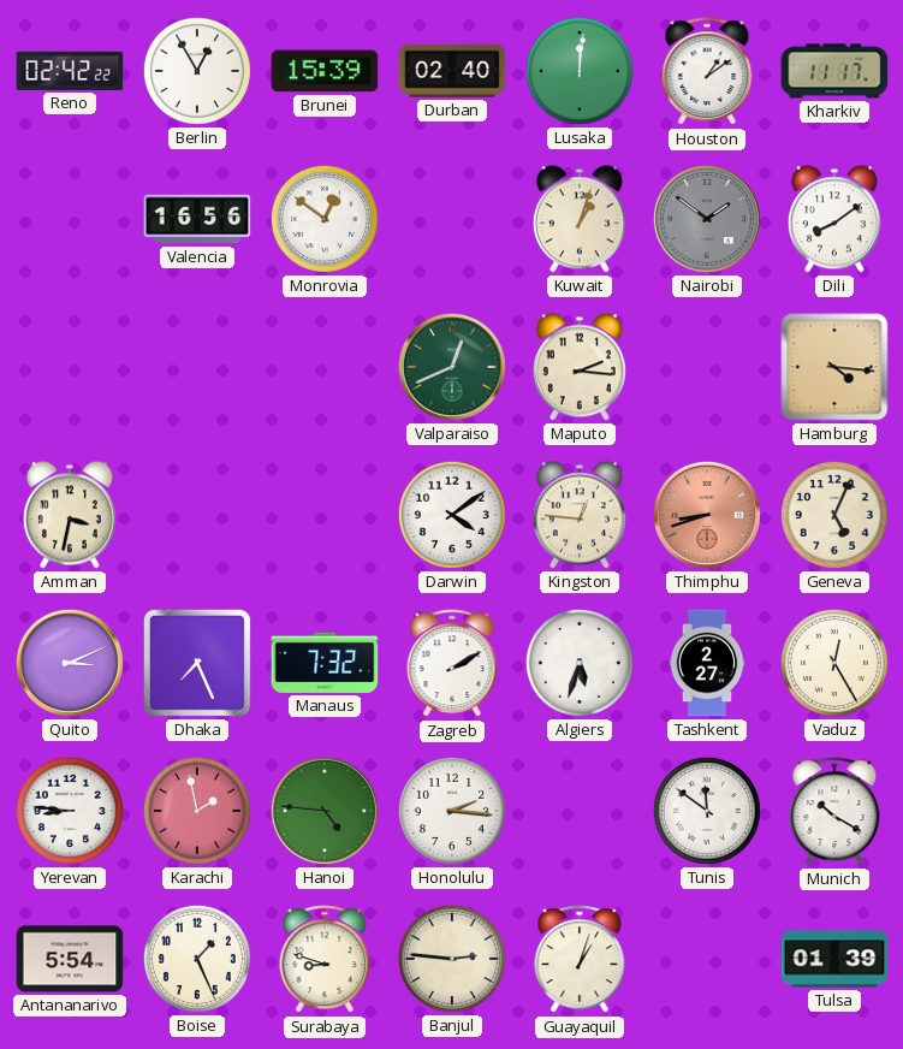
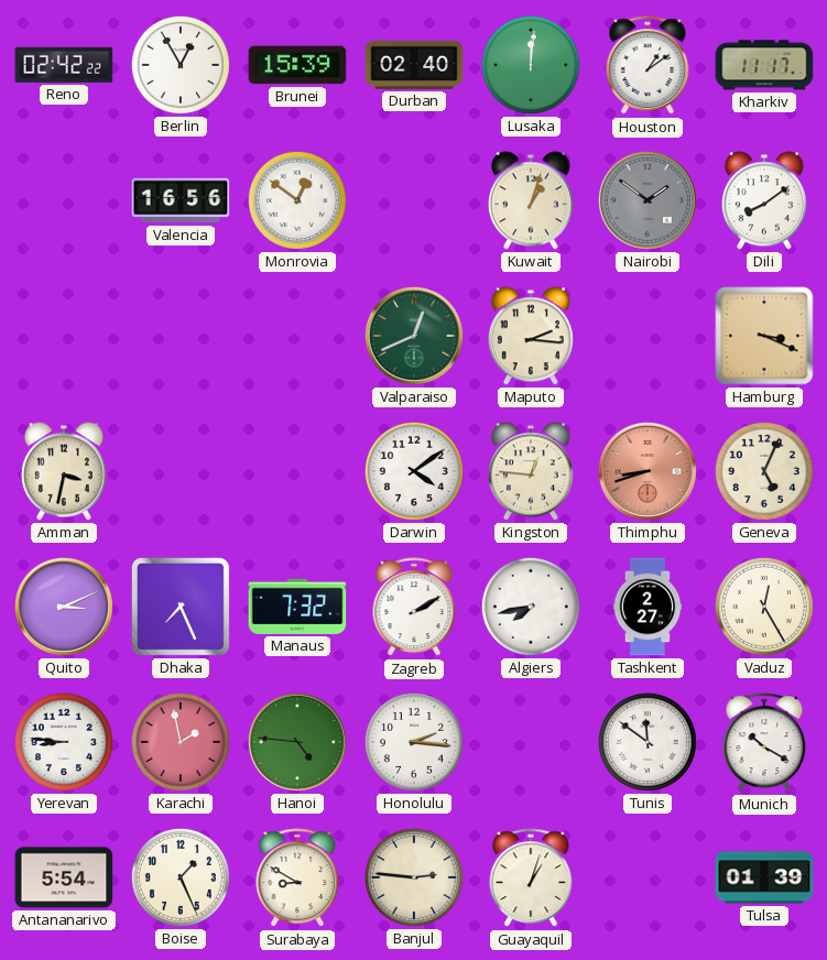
Hamburg: 4:16 -> 3:19
Algiers: 5:33 -> 7:43
Surabaya: 8:48 -> 8:50
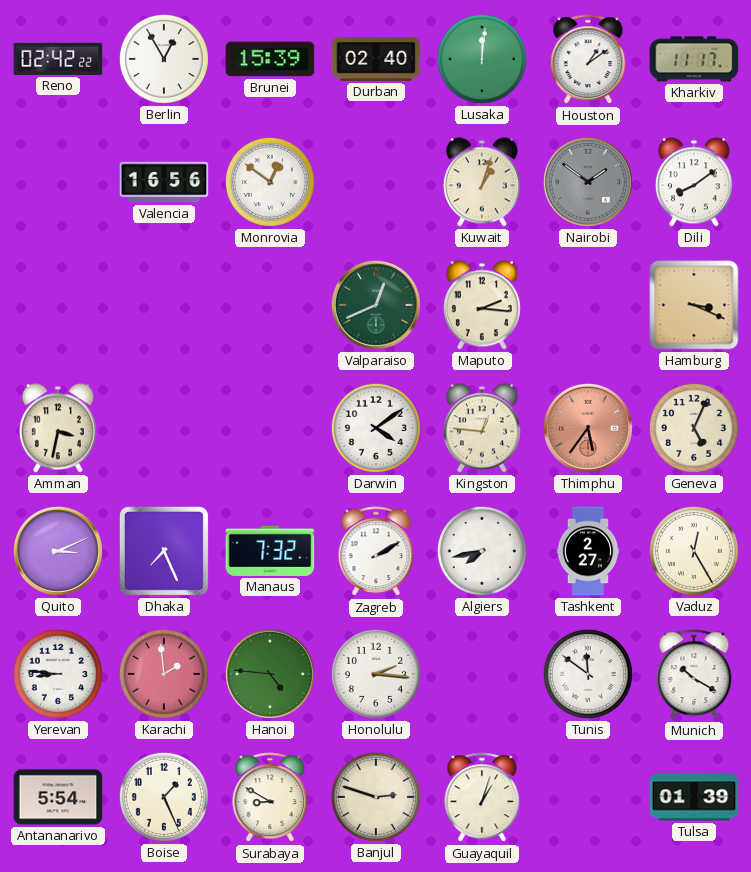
Thimphu: 8:42 -> 5:36
Karachi: 1:58 -> 1:59
Banjul: 2:46 -> 2:48
